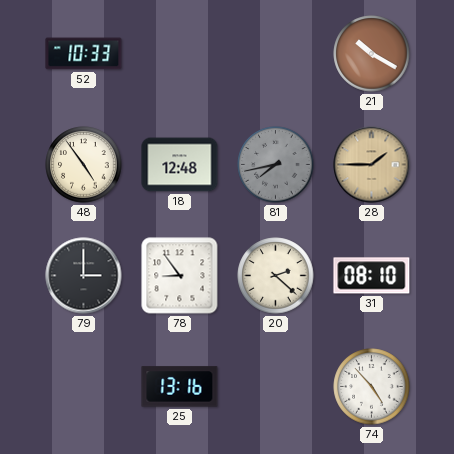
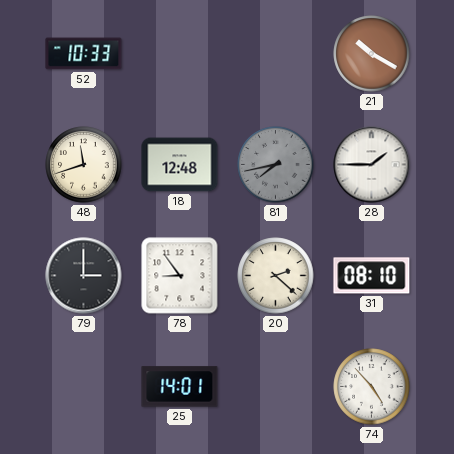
48: 4:54 -> 11:42
28 dial: champagne -> white
25: 13:16 -> 14:01
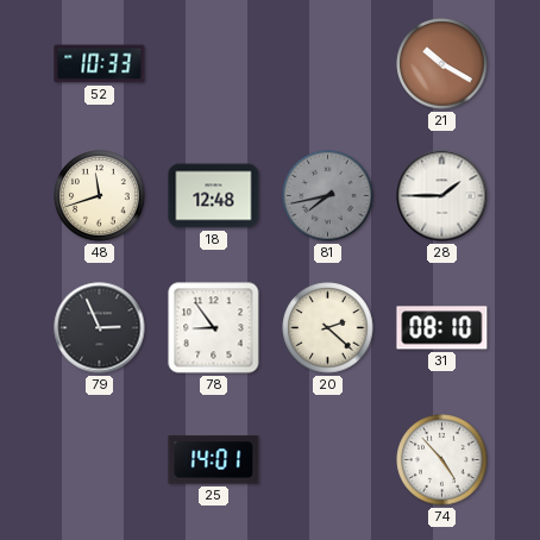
79: 3:00 -> 2:56
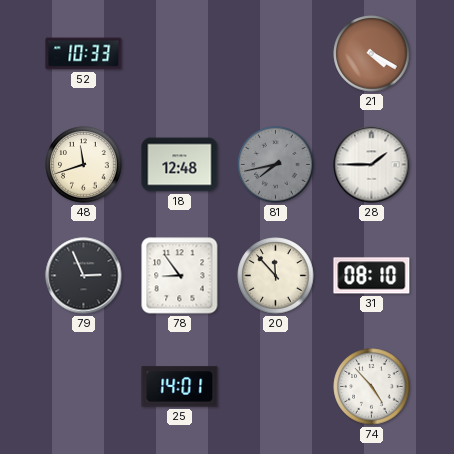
21: 10:20 -> 4:20
20: 2:22 -> 11:53
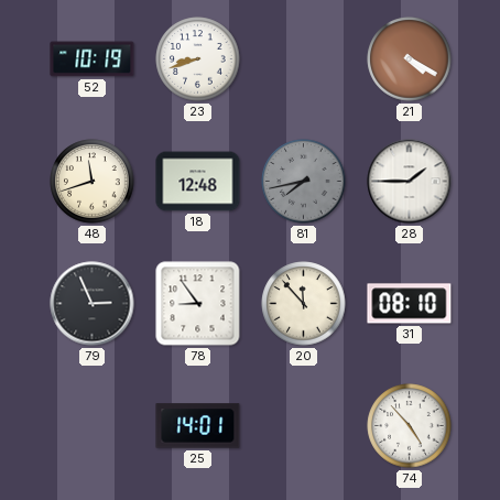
52: 10:33 -> 10:19
23: none -> 8:42
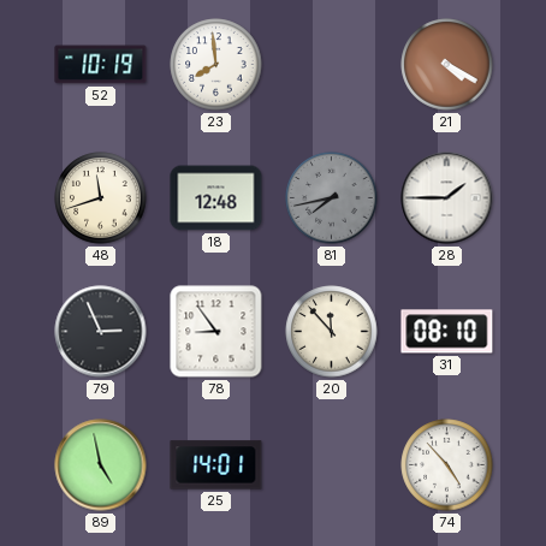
23: 8:42 -> 7:59
89: none -> 4:58
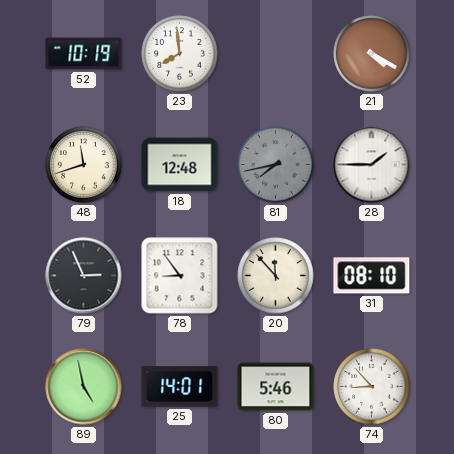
80: none -> 5:46
74: 4:53 -> 8:53
